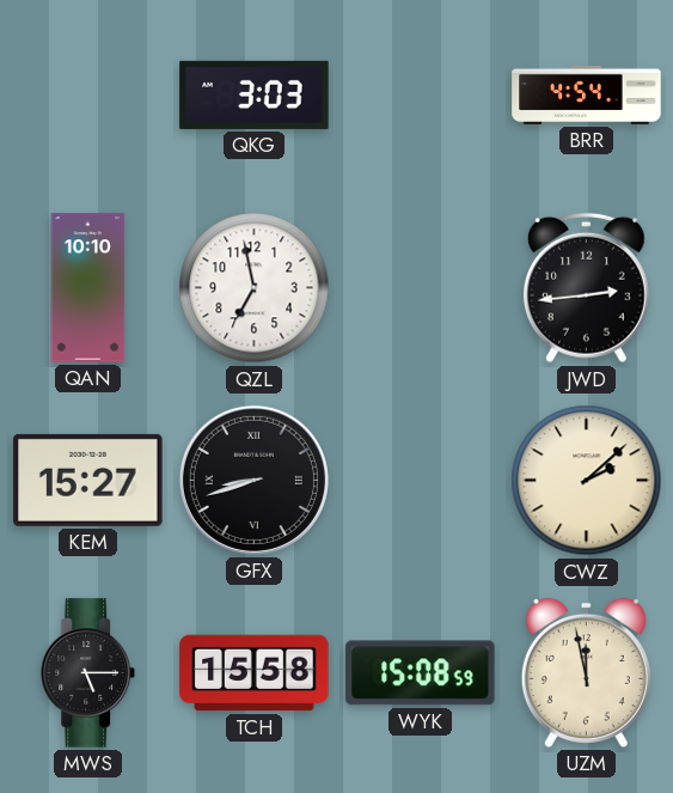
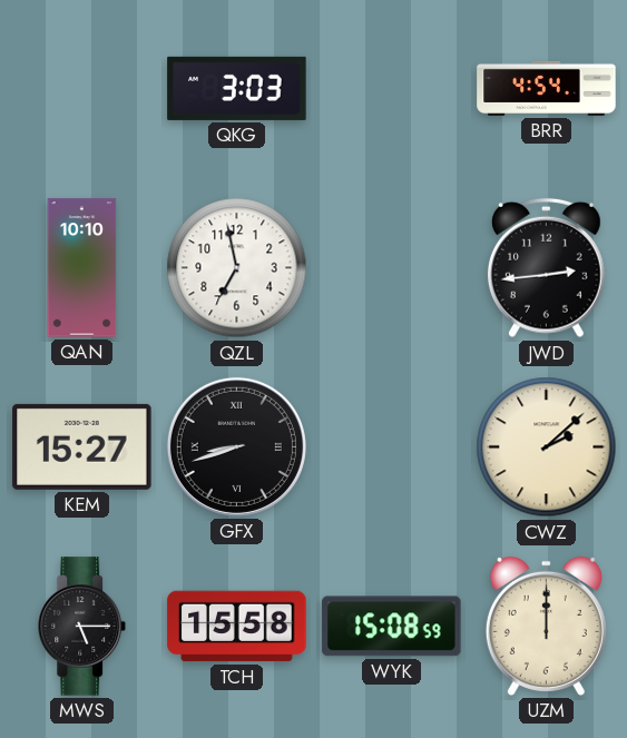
UZM: 11:58 -> 12:00
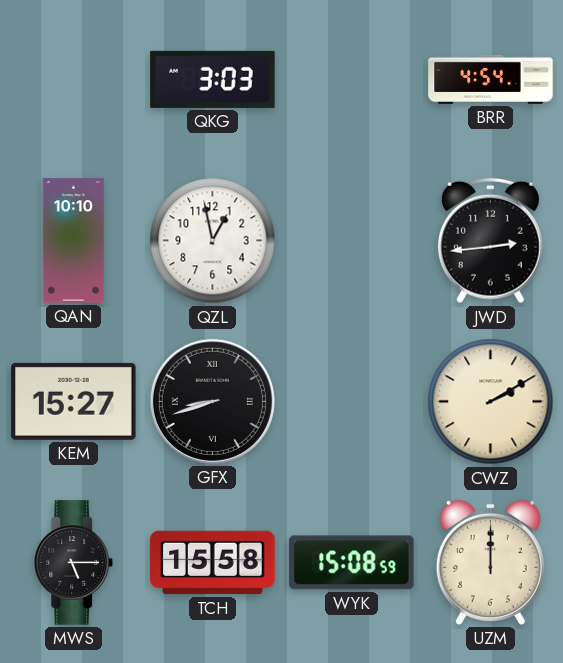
QZL: 6:58 -> 12:58
CWZ: 2:08 -> 2:10
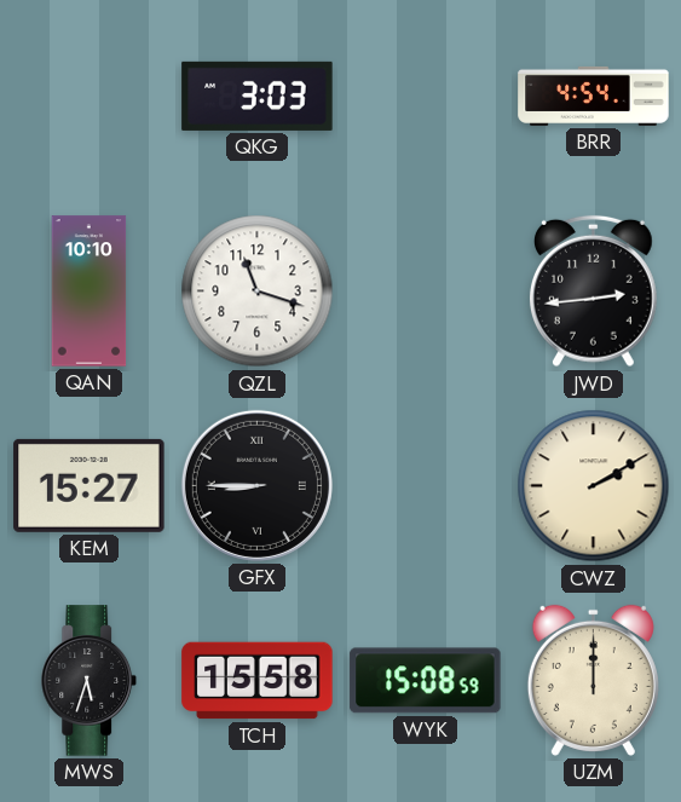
QZL: 12:58 -> 11:18
GFX: 8:42 -> 8:45
MWS: 5:15 -> 5:33
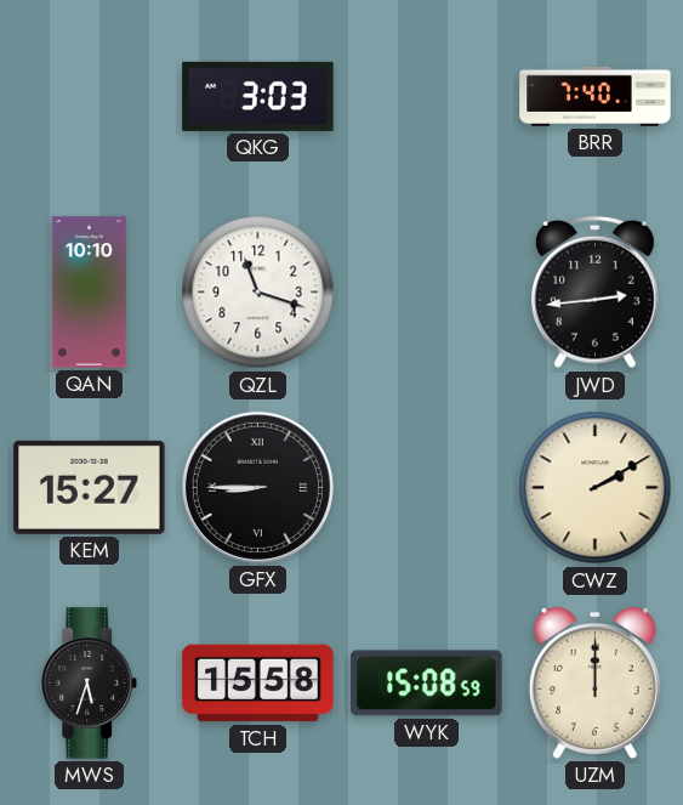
BRR: 4:54 -> 7:40
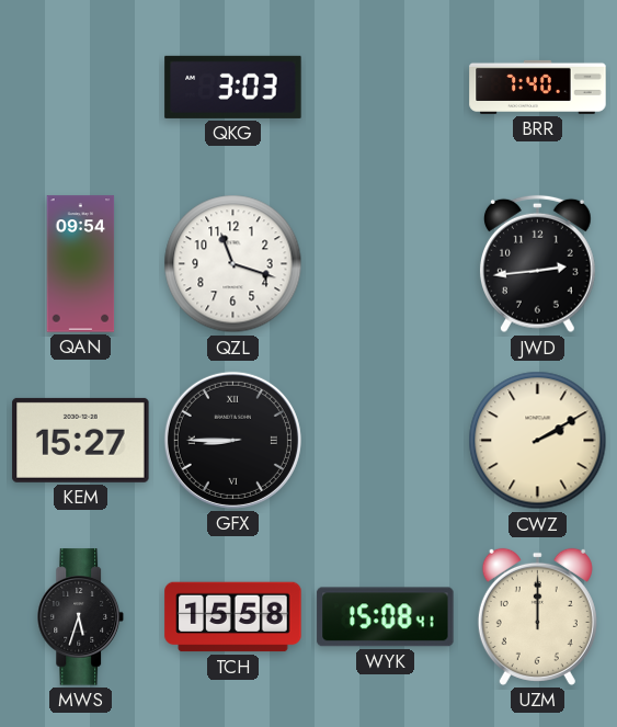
QAN: 10:10 -> 09:54
WYK: 15:08:59 -> 15:08:41
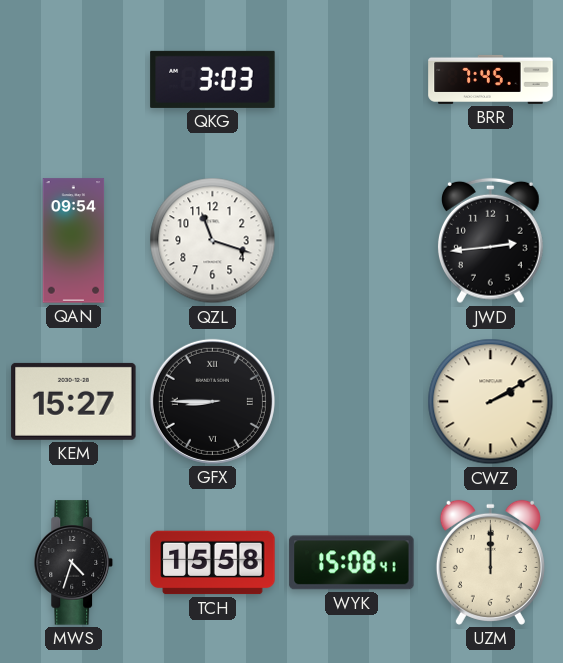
BRR: 7:40 -> 7:45
MWS: 5:33 -> 4:33
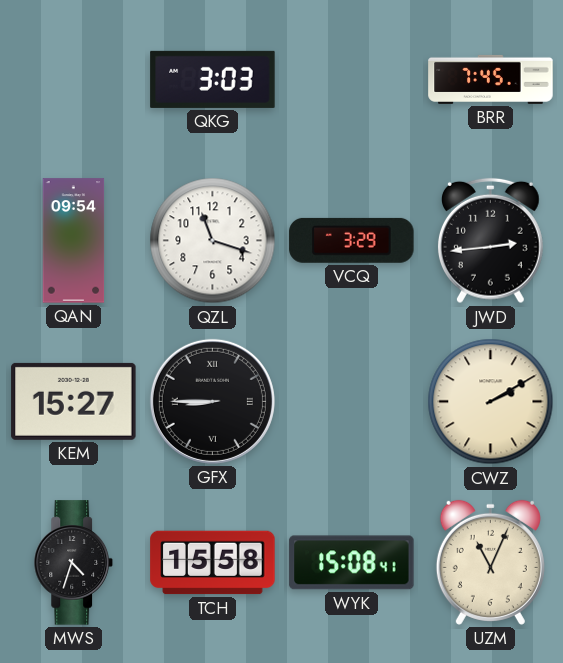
VCQ: none -> 3:29
UZM: 12:00 -> 11:04
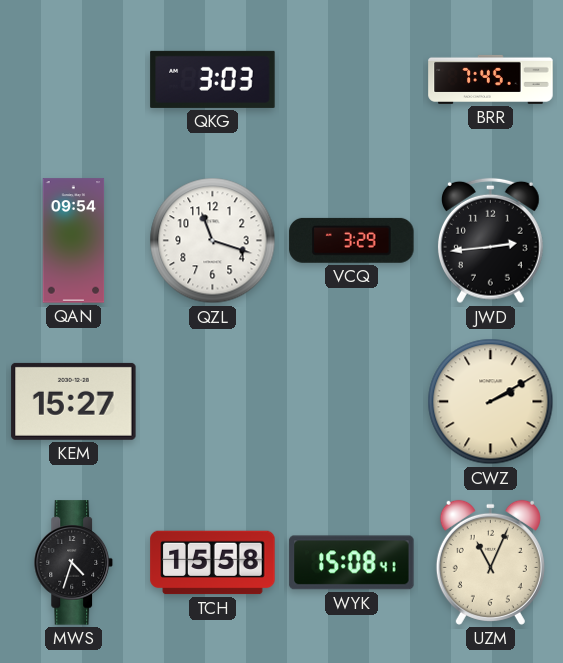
GFX: 8:45 -> none
